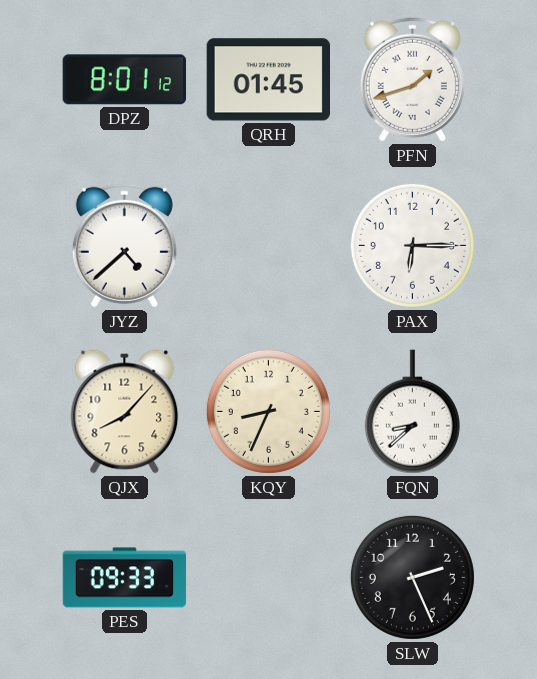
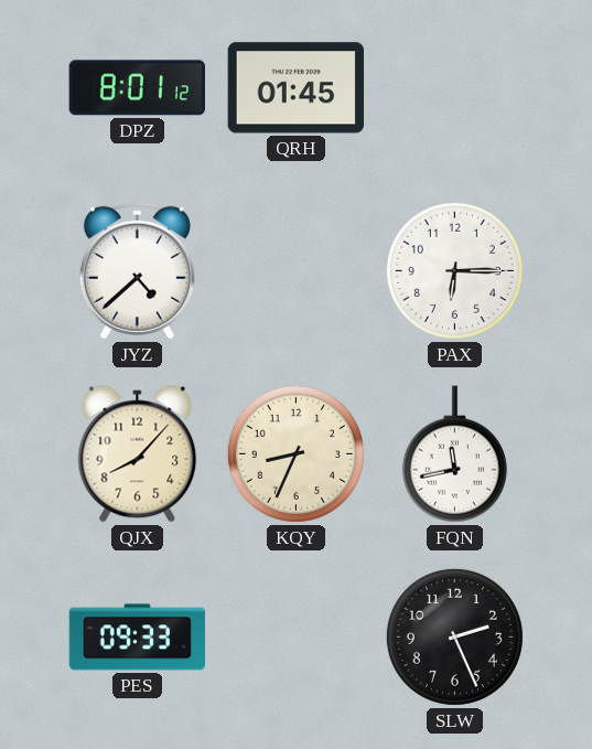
PFN: 1:42 -> none
FQN: 8:38 -> 11:43
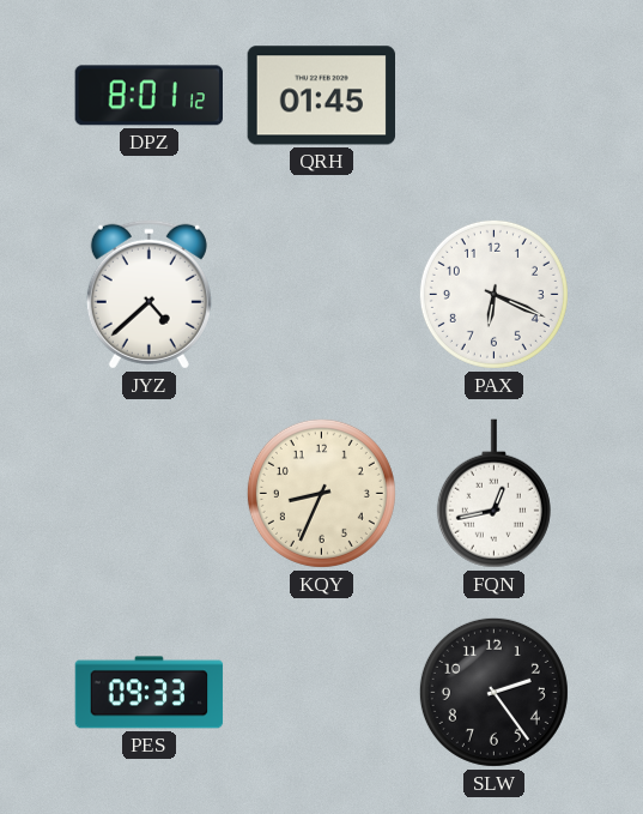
PAX: 6:15 -> 6:19
QJX: 8:07 -> none
FQN: 11:43 -> 12:43
SLW: 2:26 -> 2:24
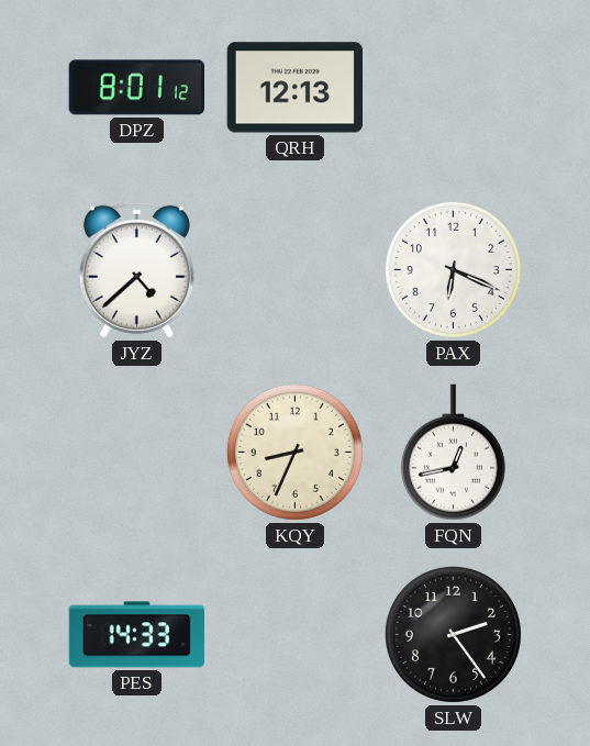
QRH: 01:45 -> 12:13
PES: 09:33 -> 14:33
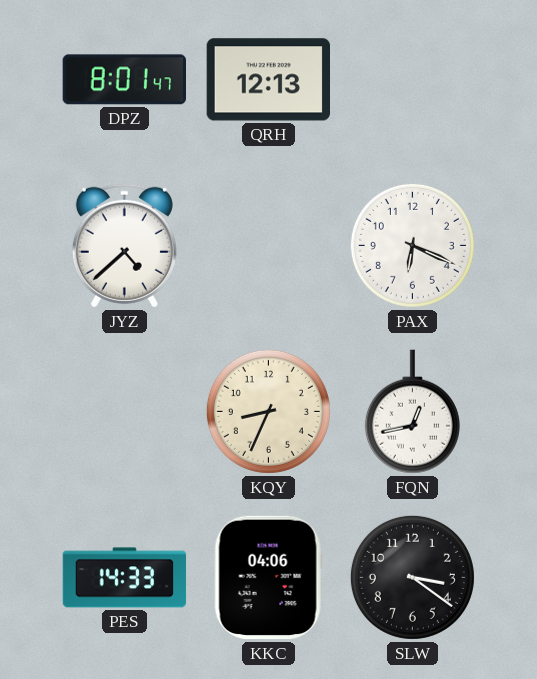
DPZ: 8:01:12 -> 8:01:47
KKC: none -> 04:06
SLW: 2:24 -> 3:21
